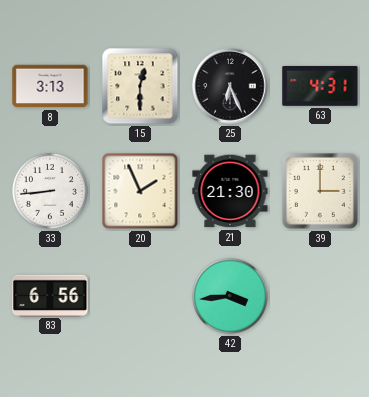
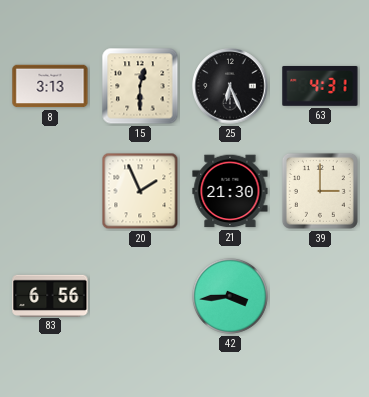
33: 8:44 -> none
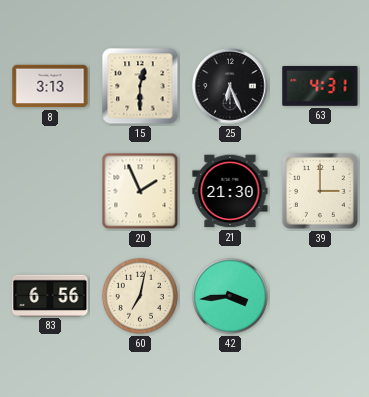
60: none -> 7:02
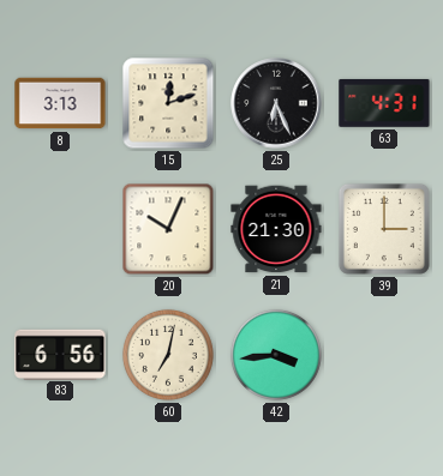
15: 12:30 -> 12:12
20: 1:56 -> 10:04
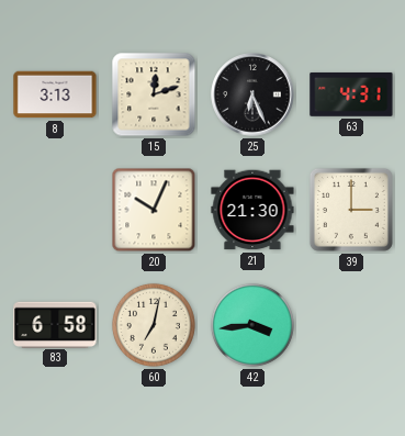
83: 6:56 -> 6:58
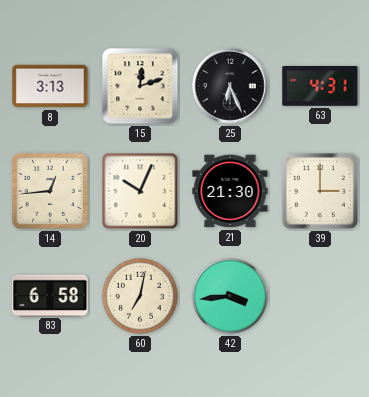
14: none -> 12:44
